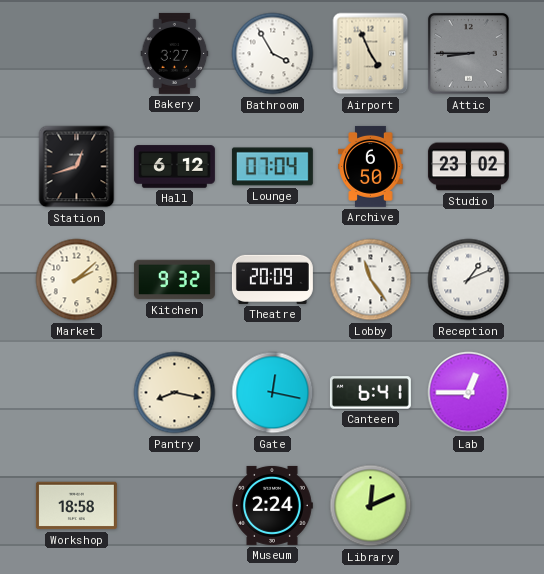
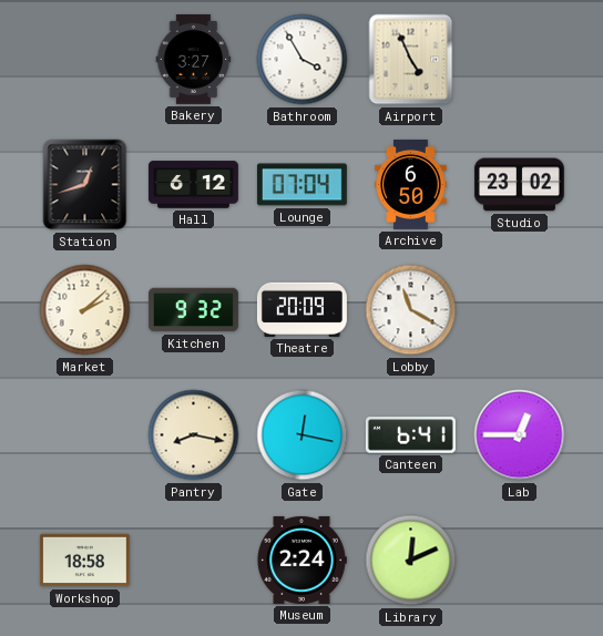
Attic: 8:45 -> none
Lobby: 11:24 -> 11:20
Reception: 1:11 -> none
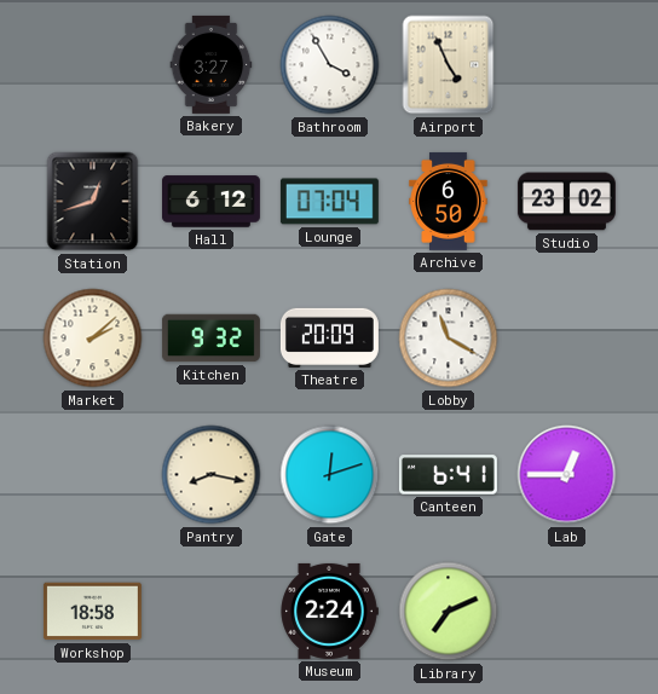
Gate: 12:17 -> 12:12
Library: 12:11 -> 7:11
